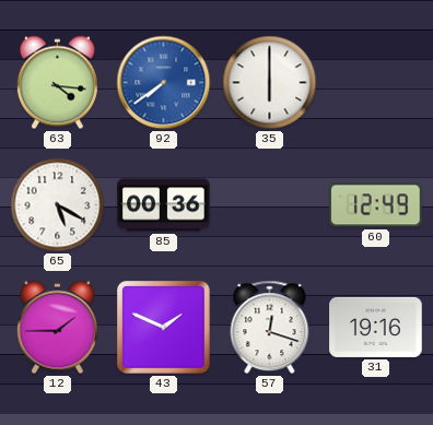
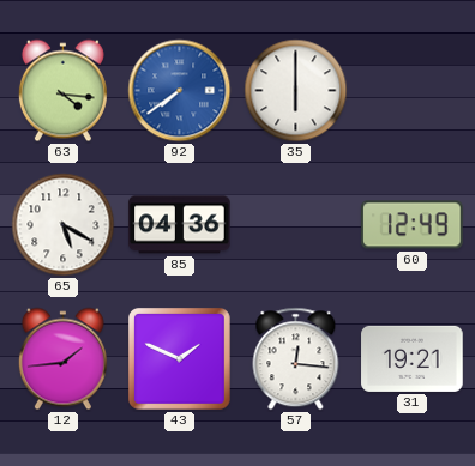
85: 00:36 -> 04:36
12: 1:45 -> 1:44
57: 12:18 -> 12:16
31: 19:16 -> 19:21
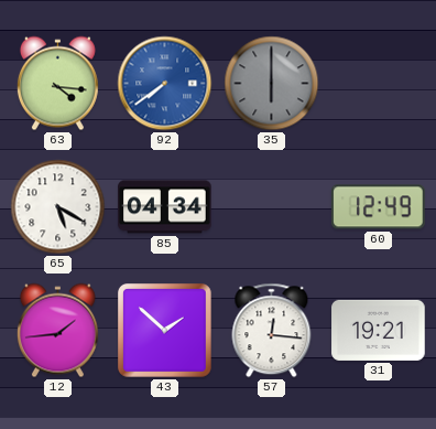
35 dial: white -> grey
85: 04:36 -> 04:34
43: 1:49 -> 1:52
